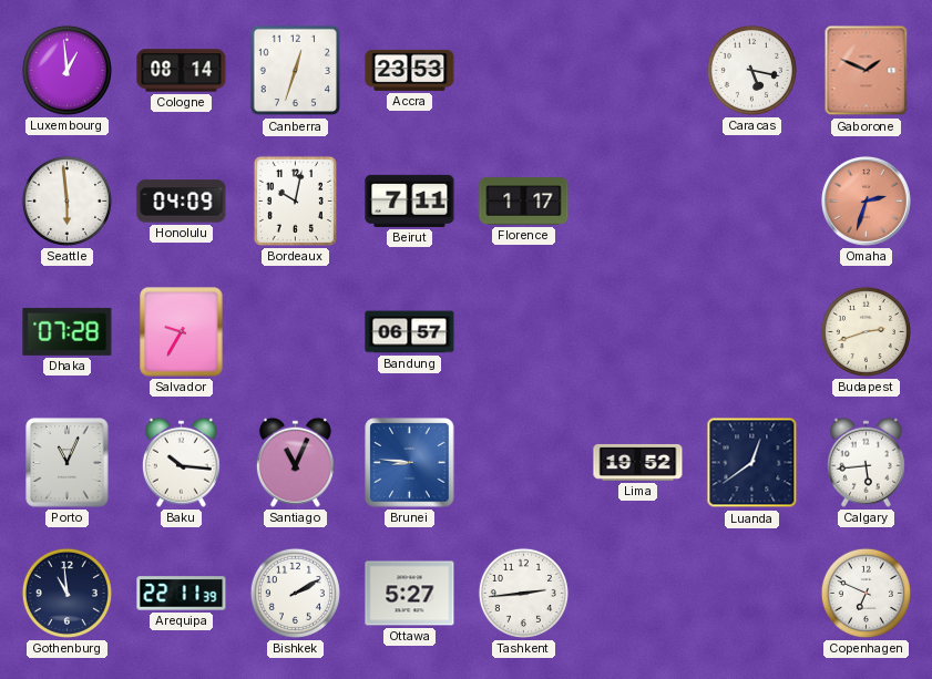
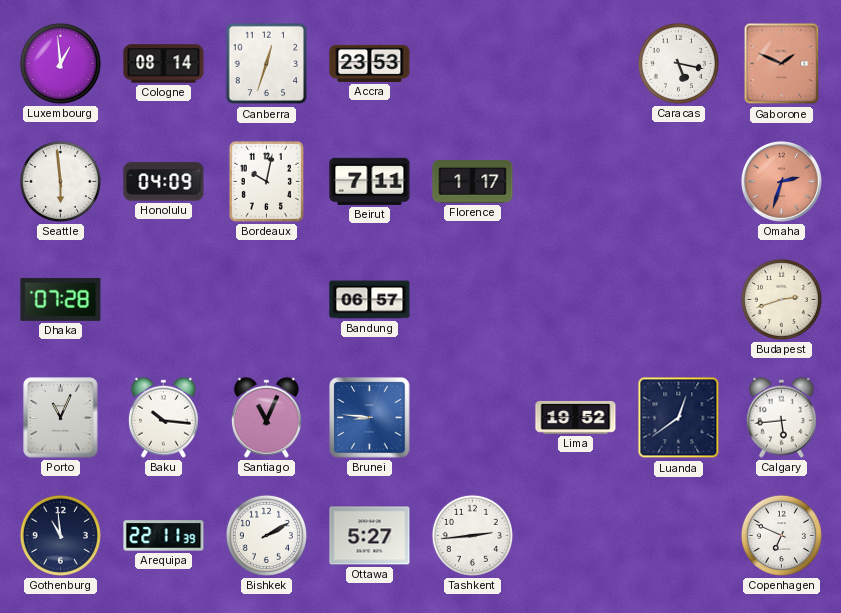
Salvador: 9:35 -> none
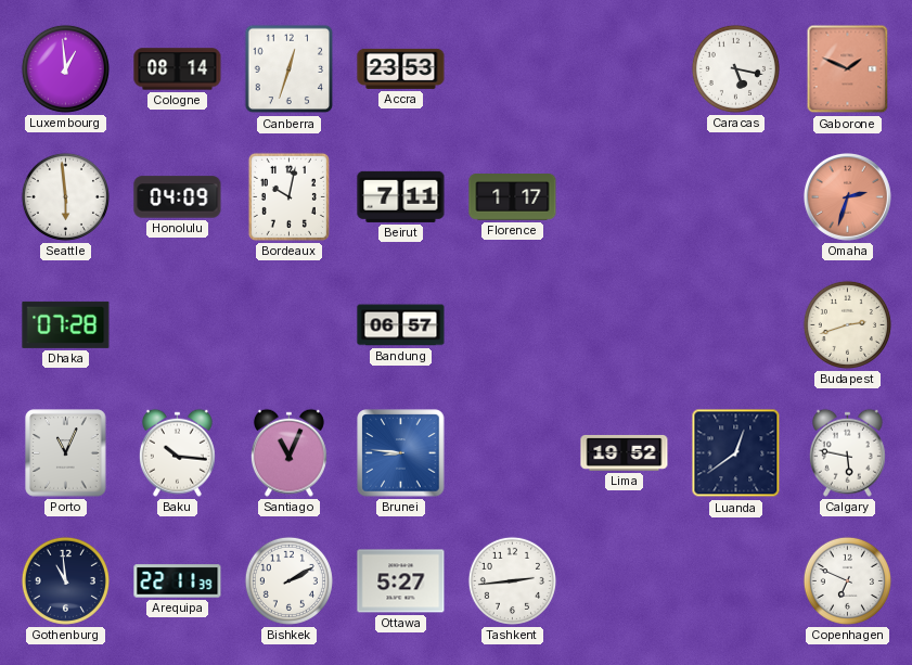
Calgary: 5:44 -> 5:47
